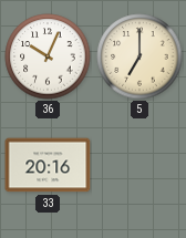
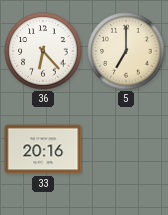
36: 10:04 -> 6:23
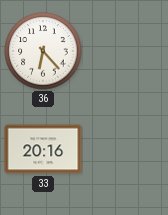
5: 7:00 -> none
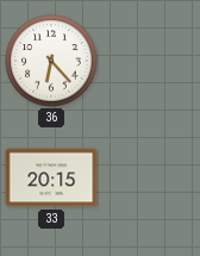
33: 20:16 -> 20:15
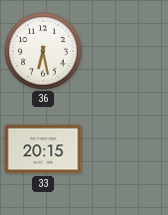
36: 6:23 -> 6:28
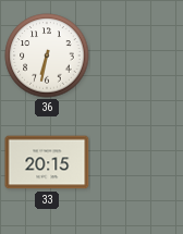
36: 6:28 -> 6:32
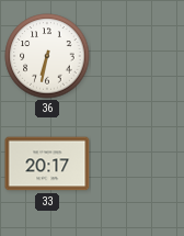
33: 20:15 -> 20:17
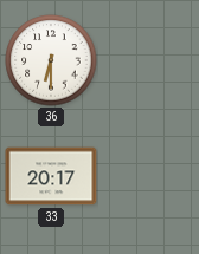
36: 6:32 -> 6:30
